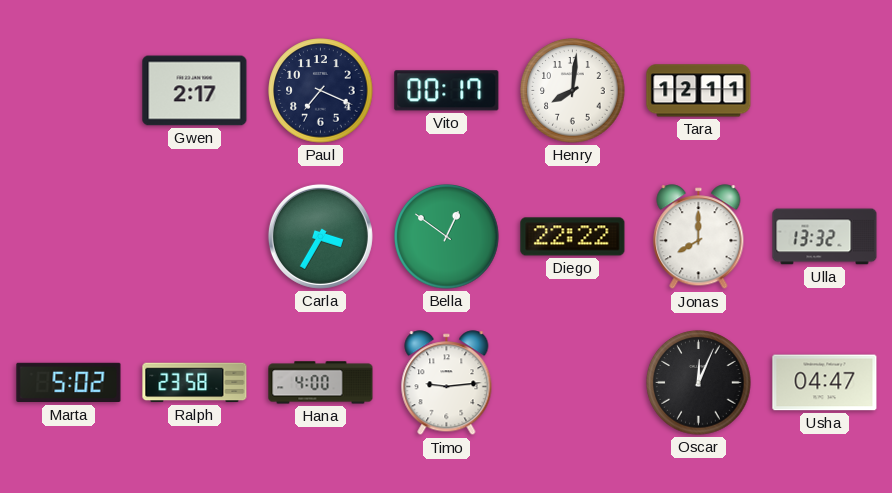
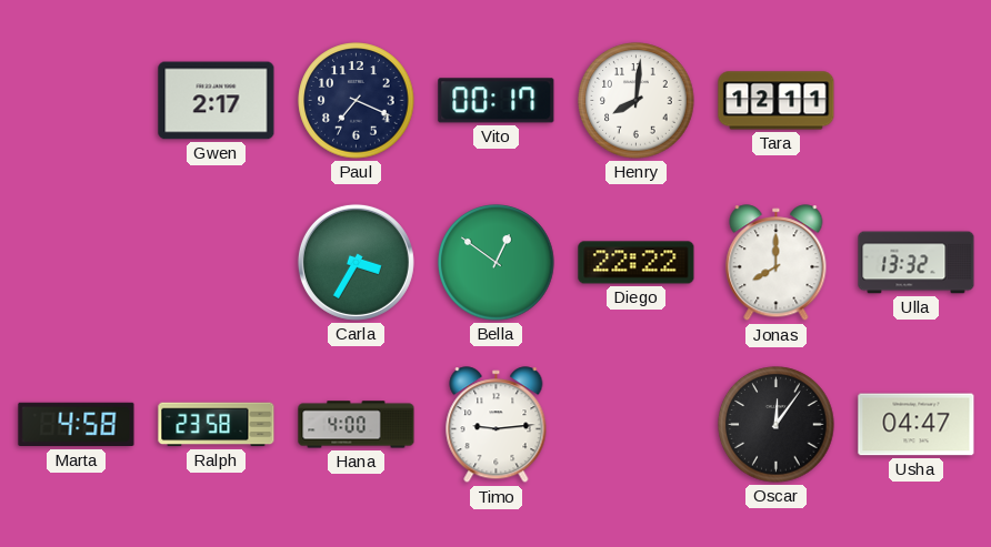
Marta: 5:02 -> 4:58
Oscar: 12:04 -> 12:06
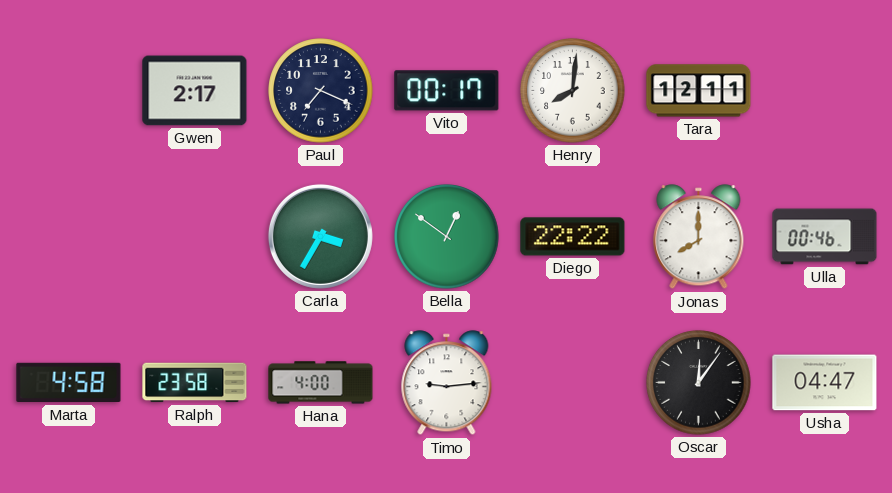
Ulla: 13:32 -> 00:46
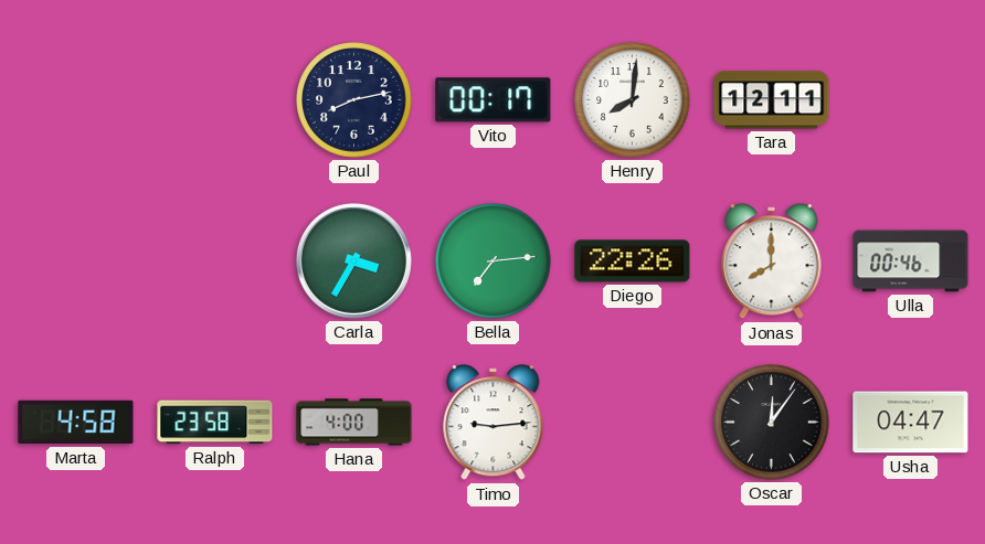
Gwen: 2:17 -> none
Paul: 7:19 -> 8:13
Bella: 12:51 -> 7:14
Diego: 22:22 -> 22:26
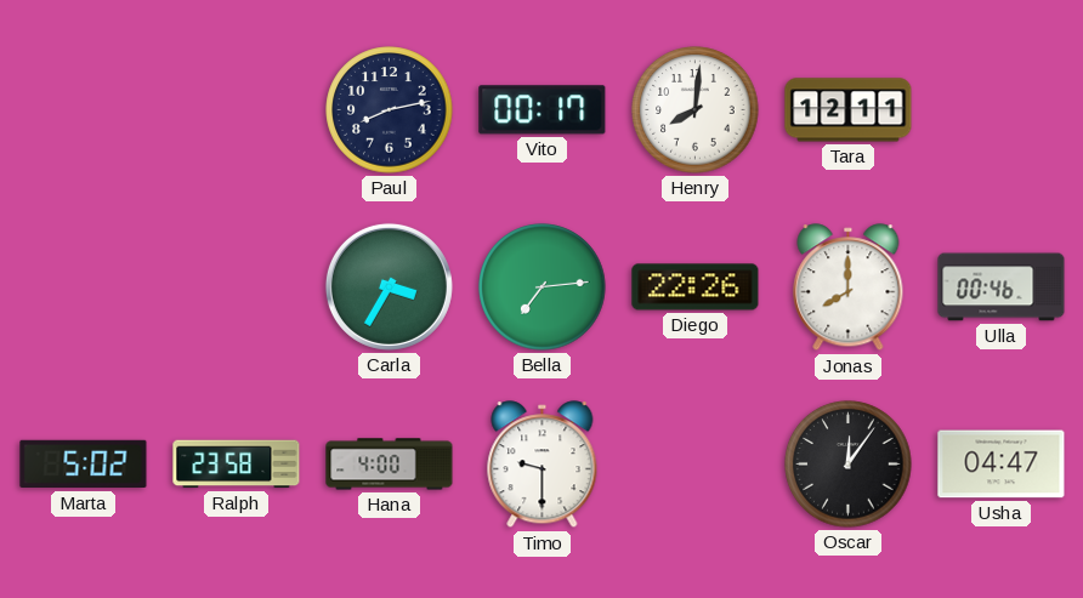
Marta: 4:58 -> 5:02
Timo: 9:14 -> 9:30
